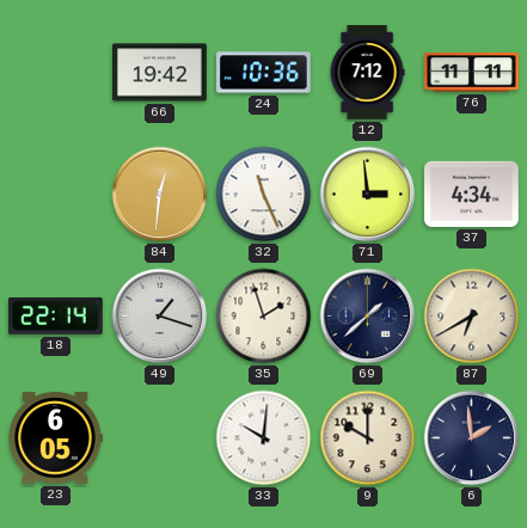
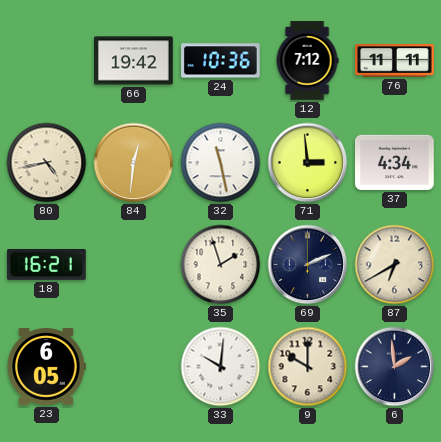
80: none -> 4:43
32: 11:26 -> 11:28
18: 22:14 -> 16:21
49: 1:18 -> none
69: 1:38 -> 2:11
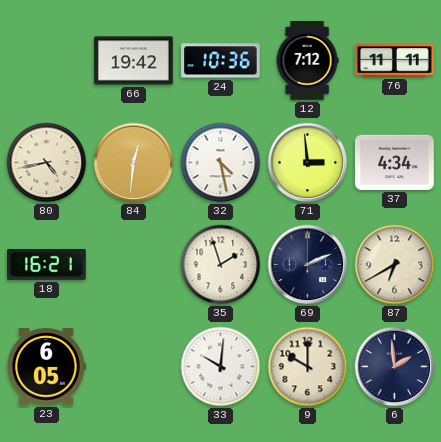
32: 11:28 -> 4:28
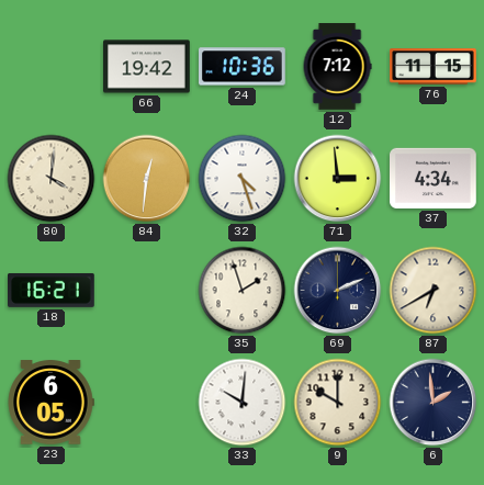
76: 11:11 -> 11:15
80: 4:43 -> 4:01
32: 4:28 -> 4:27
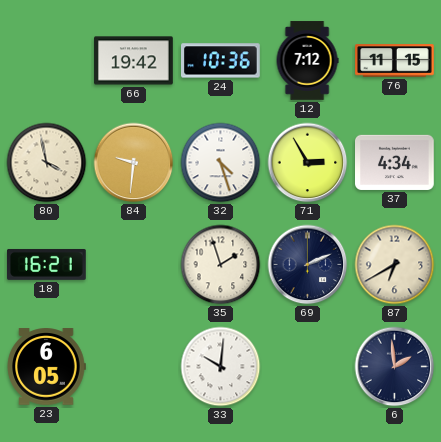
80: 4:01 -> 3:58
84: 12:31 -> 9:31
71: 2:59 -> 2:55
9: 10:00 -> none
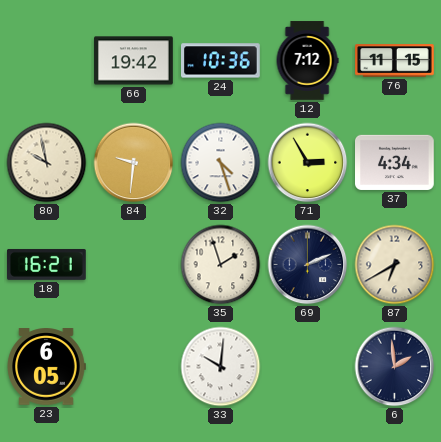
80: 3:58 -> 9:58
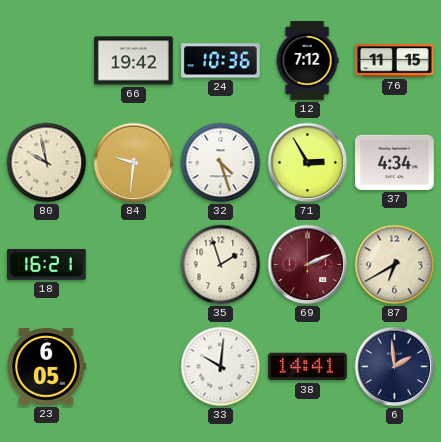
69 dial: navy -> burgundy
38: none -> 14:41
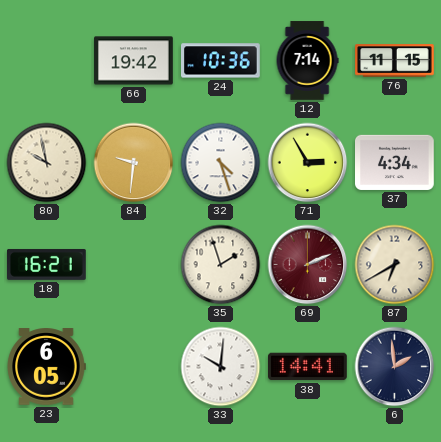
12: 7:12 -> 7:14
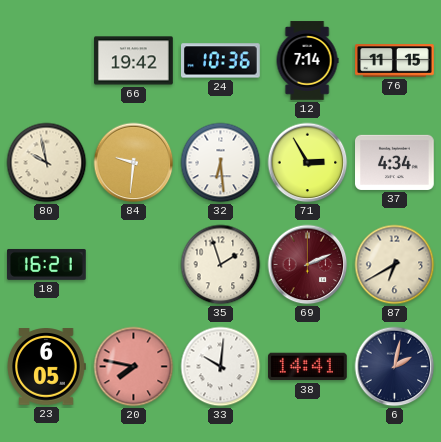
32: 4:27 -> 6:29
20: none -> 7:47
6: 1:59 -> 2:02
